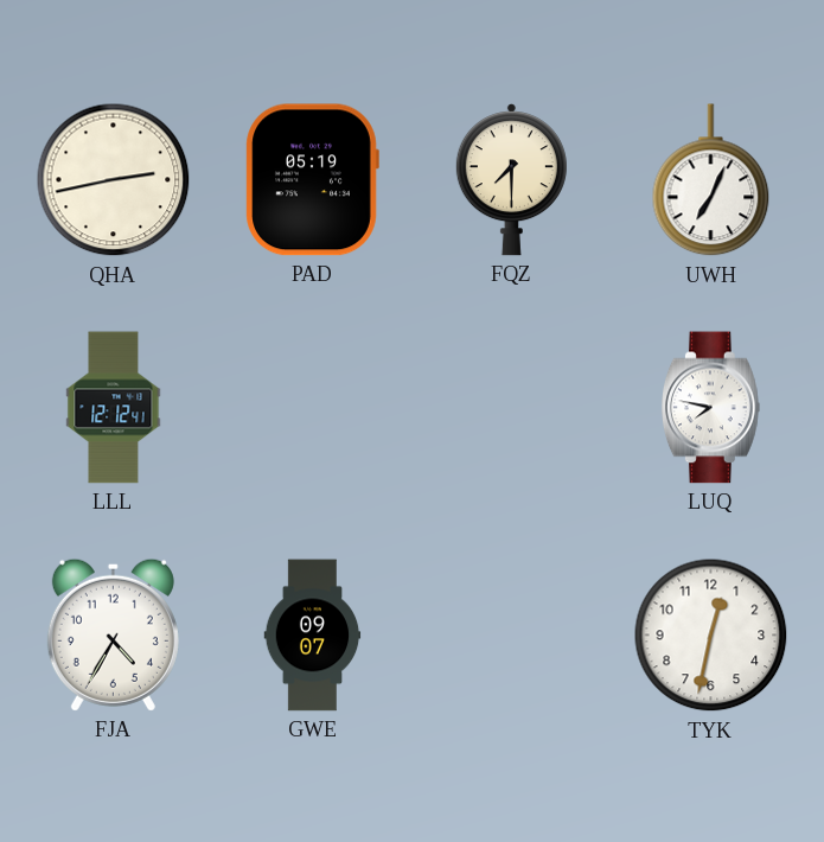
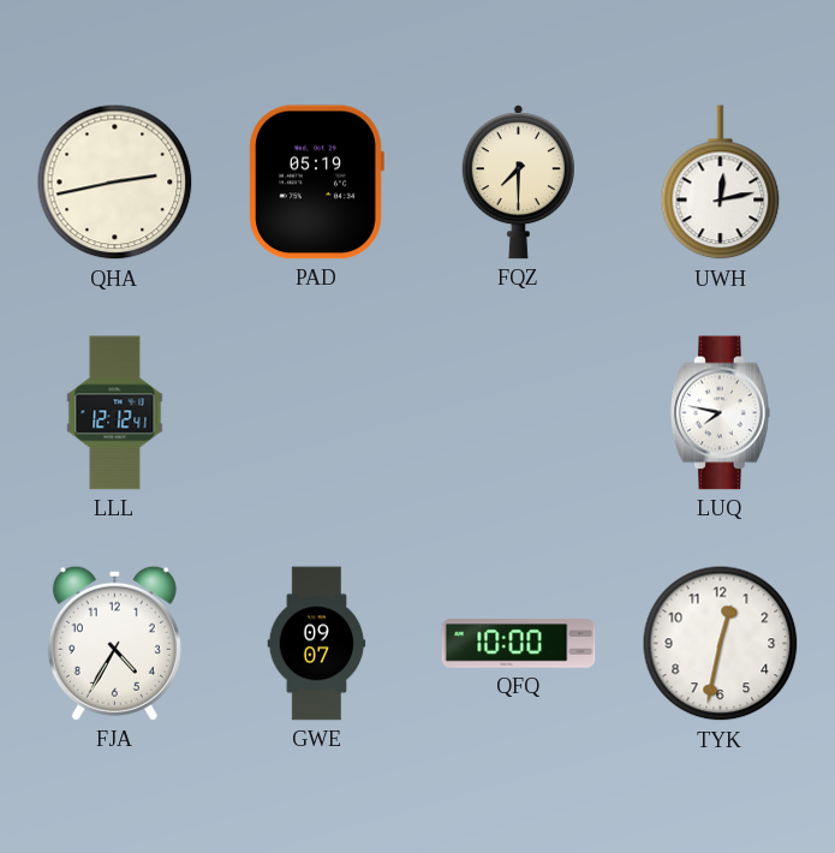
UWH: 7:04 -> 12:13
QFQ: none -> 10:00
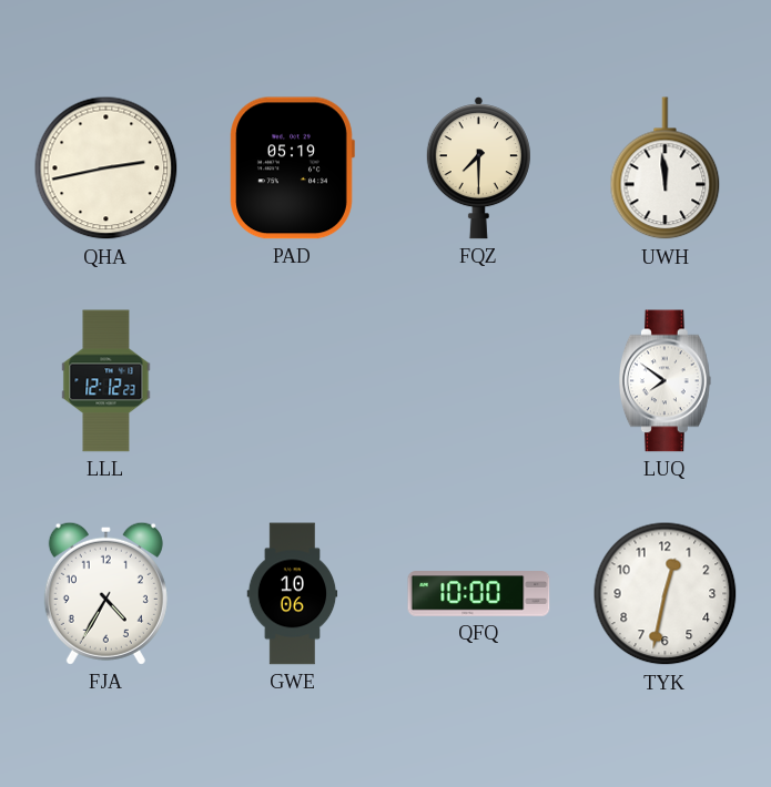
UWH: 12:13 -> 11:59
LLL: 12:12:41 -> 12:12:23
LUQ: 7:47 -> 7:51
GWE: 09:07 -> 10:06
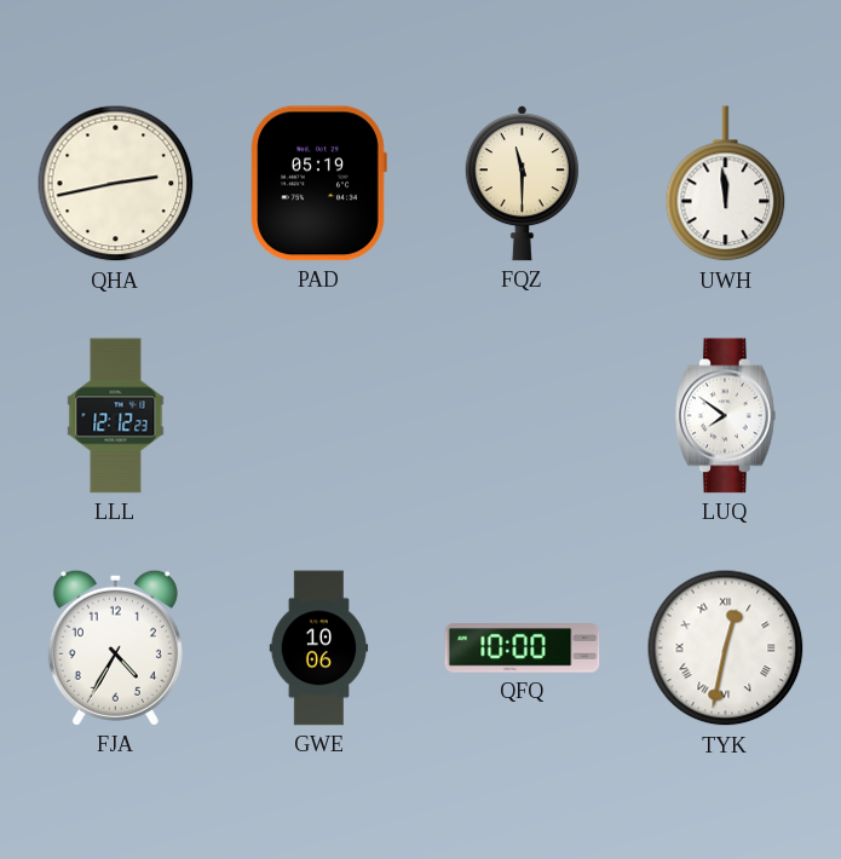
FQZ: 7:30 -> 11:30
TYK numerals: Arabic -> Roman
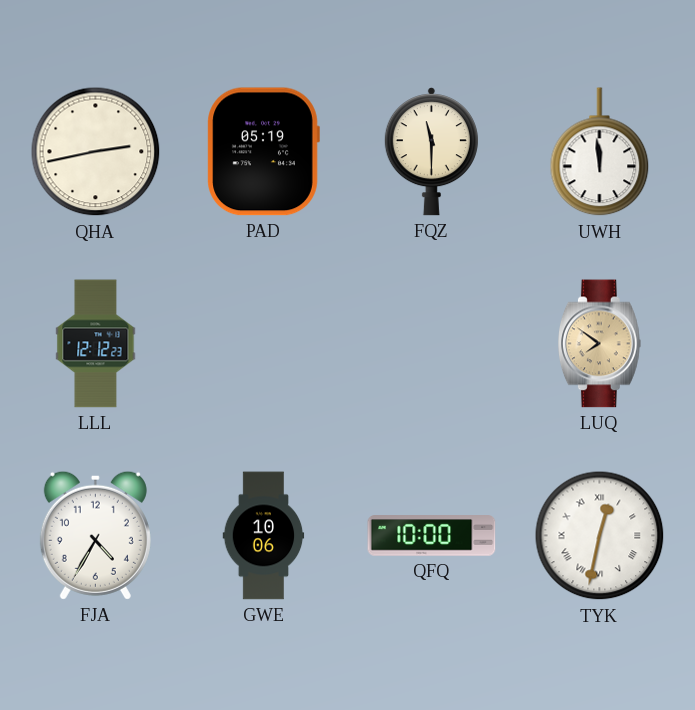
LUQ dial: white -> champagne
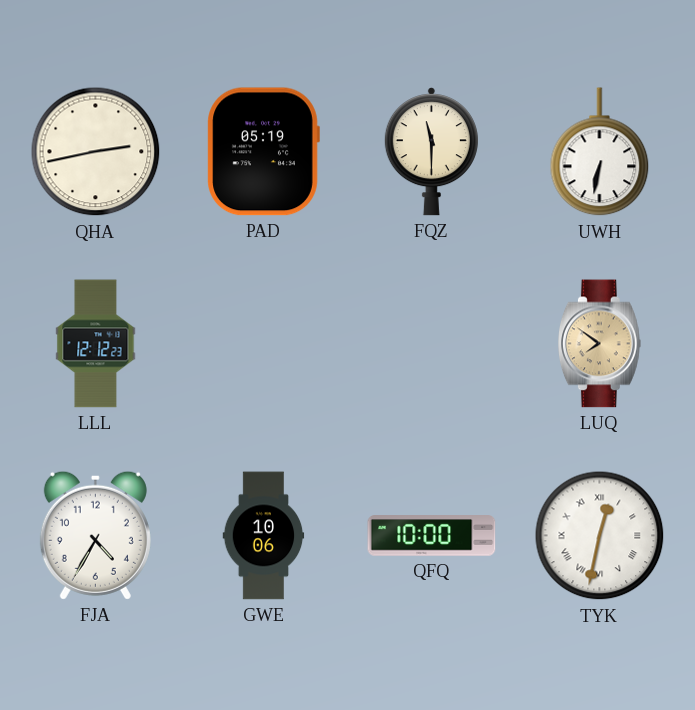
UWH: 11:59 -> 6:32
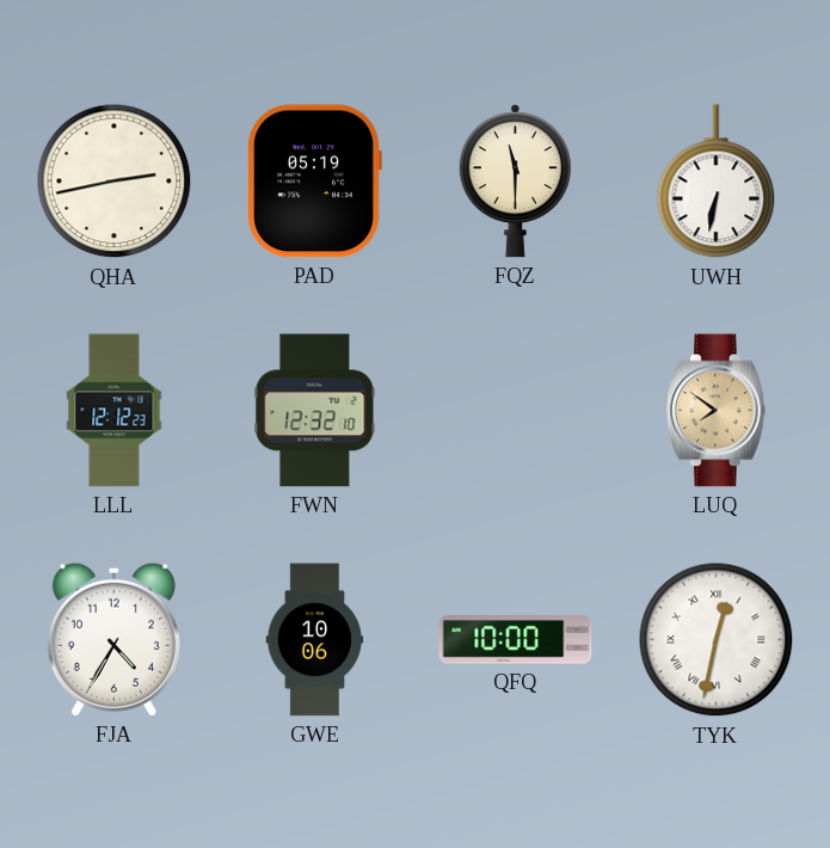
FWN: none -> 12:32
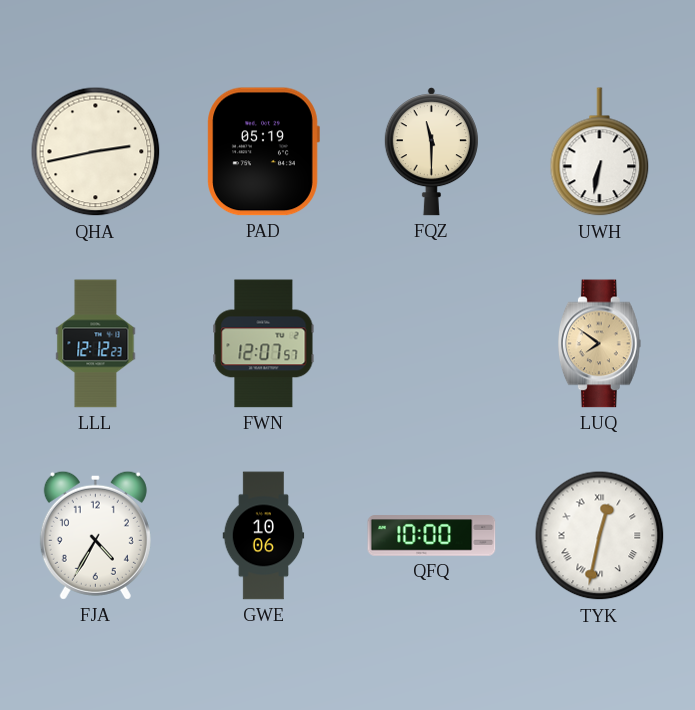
FWN: 12:32 -> 12:07
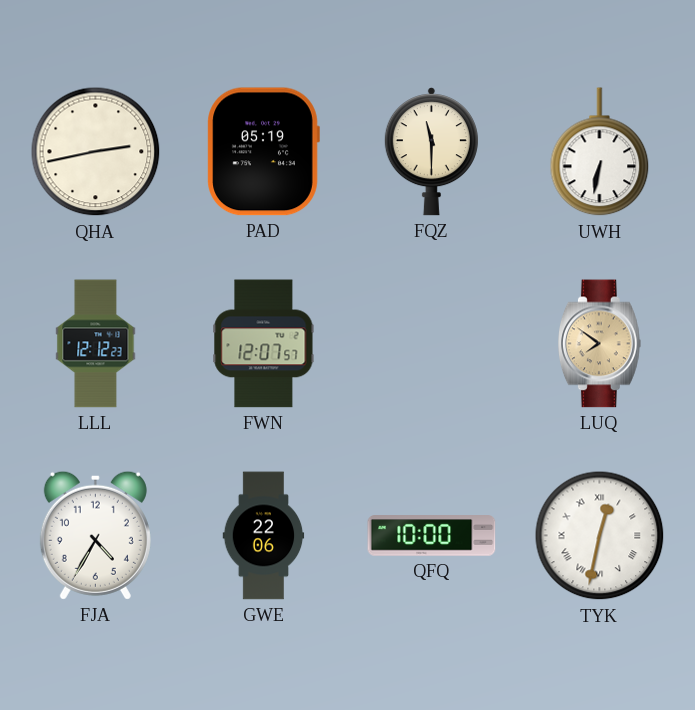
GWE: 10:06 -> 22:06
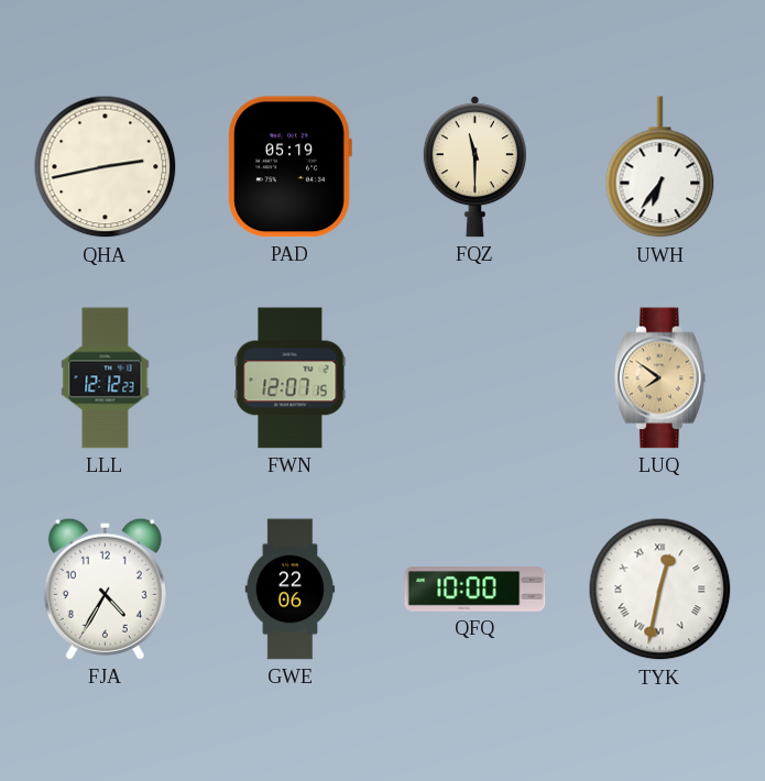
UWH: 6:32 -> 6:36
FWN: 12:07:57 -> 12:07:15
